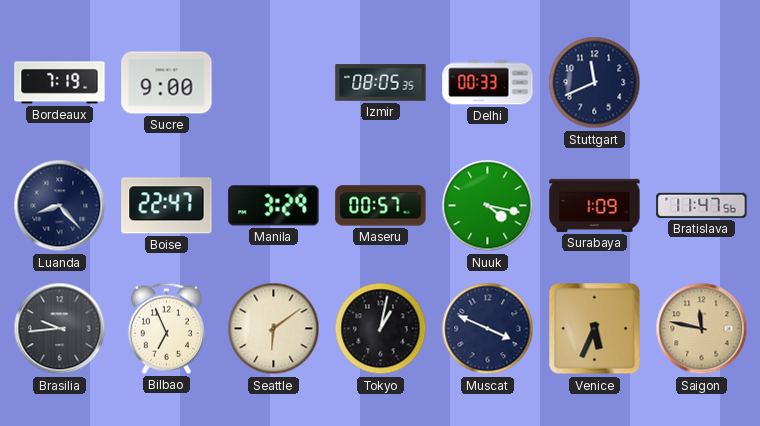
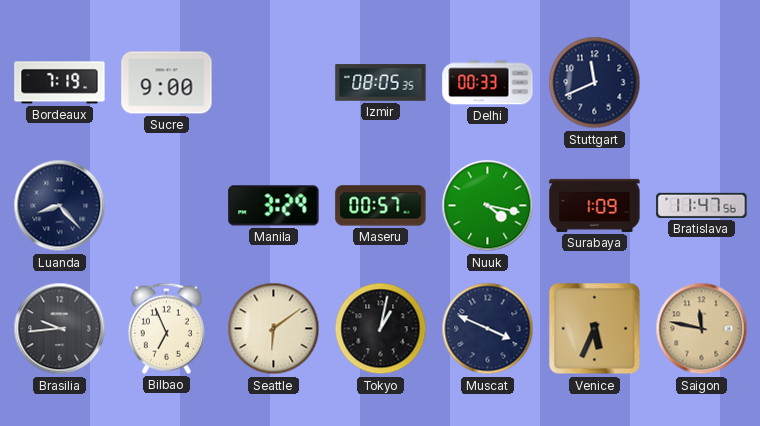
Boise: 22:47 -> none
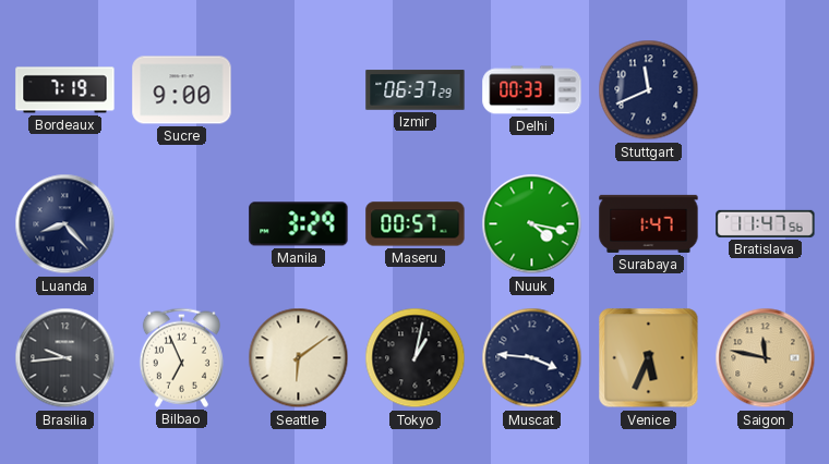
Izmir: 08:05 -> 06:37
Surabaya: 1:09 -> 1:47
Muscat: 3:49 -> 3:46
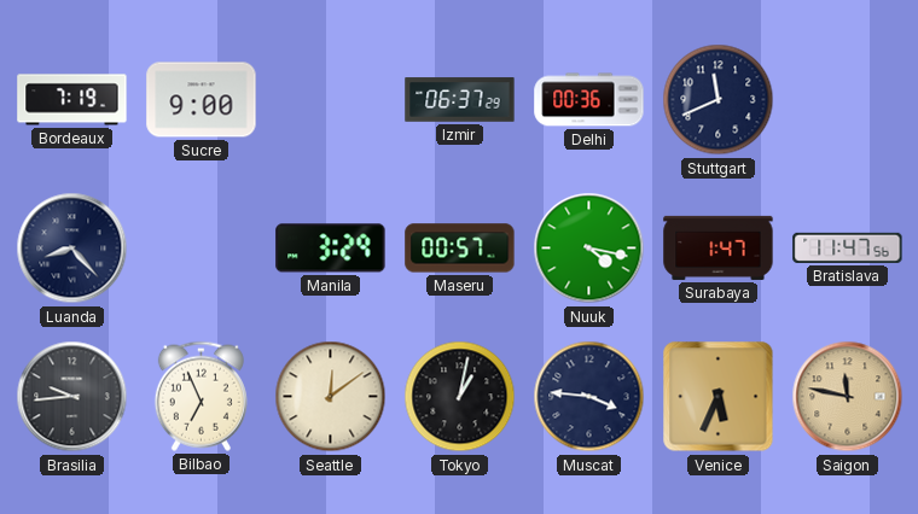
Delhi: 00:33 -> 00:36
Seattle: 6:09 -> 12:09
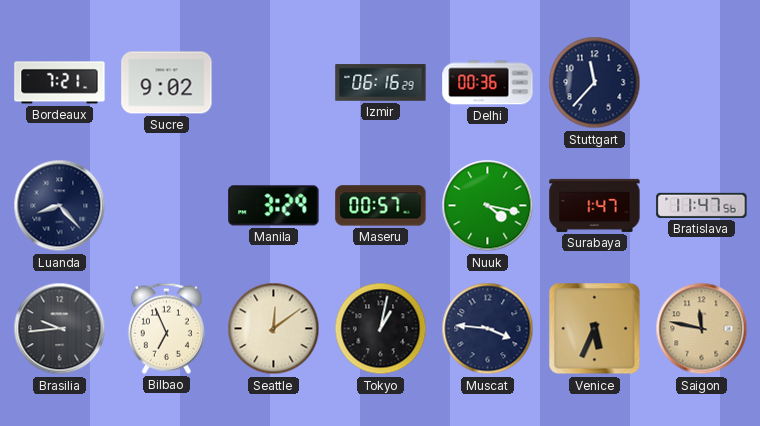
Bordeaux: 7:19 -> 7:21
Sucre: 9:00 -> 9:02
Izmir: 06:37 -> 06:16
Stuttgart: 11:41 -> 11:37
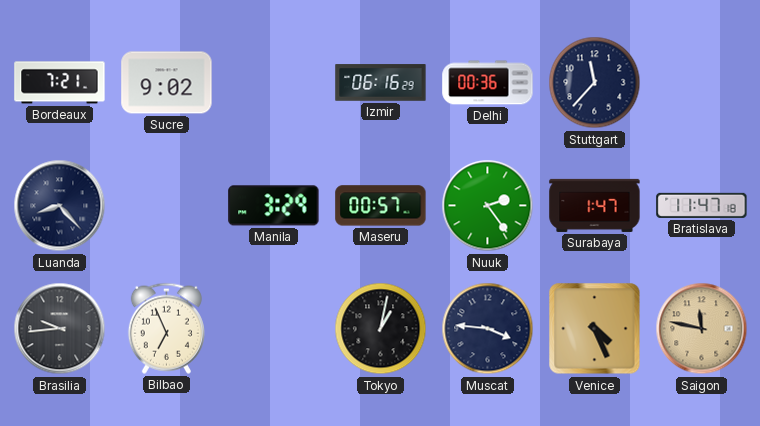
Nuuk: 4:17 -> 2:24
Bratislava: 11:47:56 -> 11:47:18
Seattle: 12:09 -> none
Venice: 5:34 -> 4:26
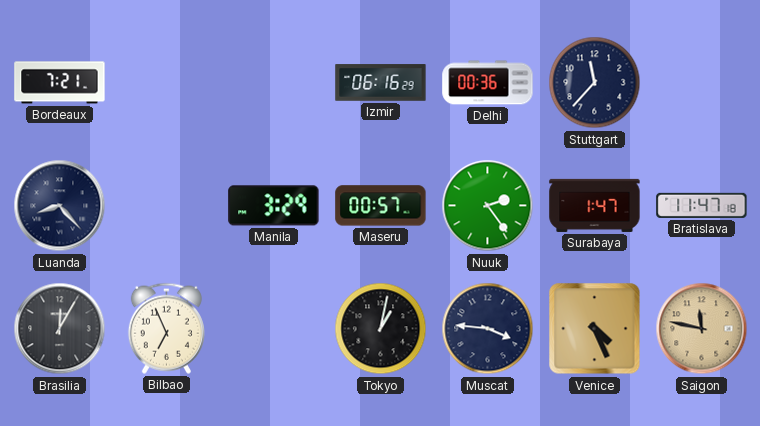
Sucre: 9:02 -> none
Brasilia: 9:44 -> 12:05
